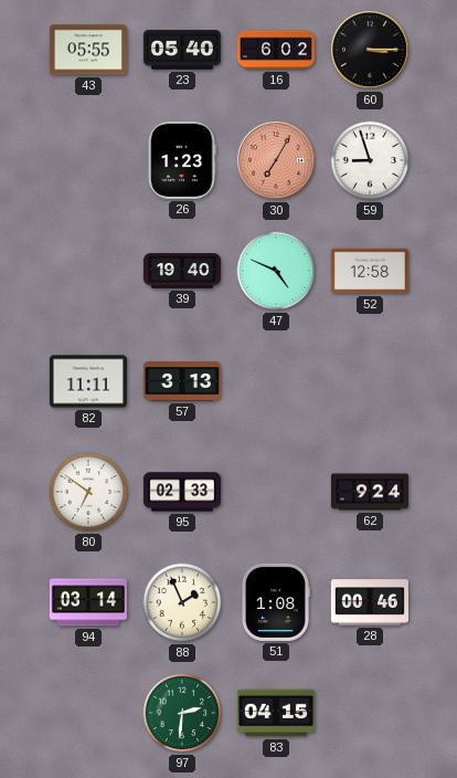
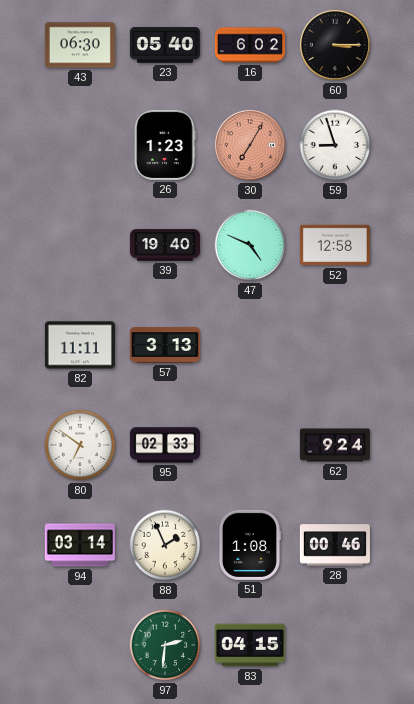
43: 05:55 -> 06:30
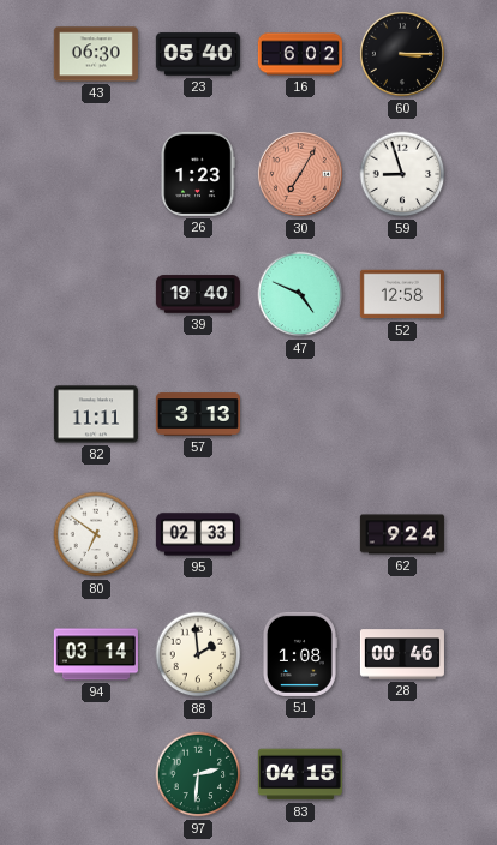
88: 1:56 -> 1:59
